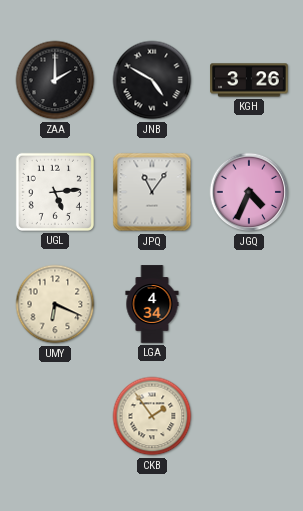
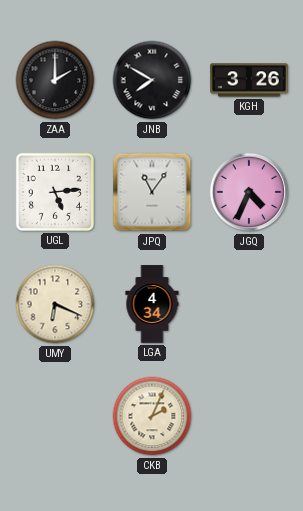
JNB: 4:50 -> 7:50
CKB: 1:54 -> 2:04
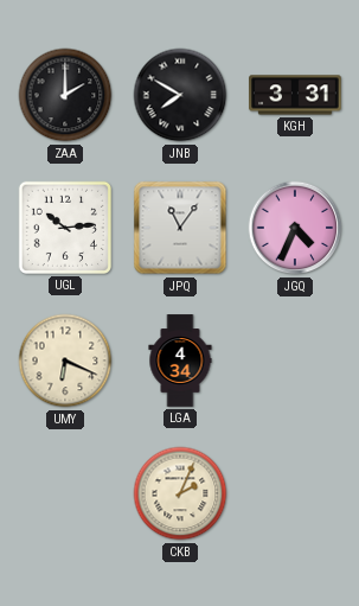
KGH: 3:26 -> 3:31
UGL: 5:14 -> 10:14
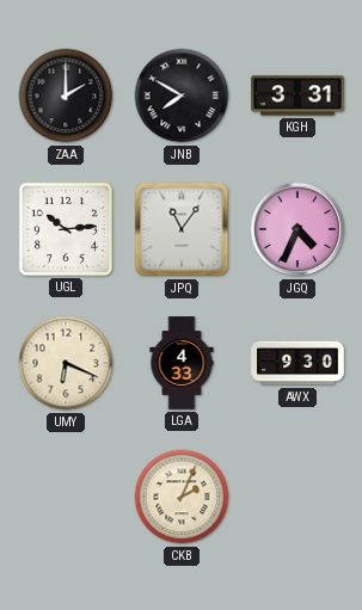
LGA: 4:34 -> 4:33
AWX: none -> 9:30
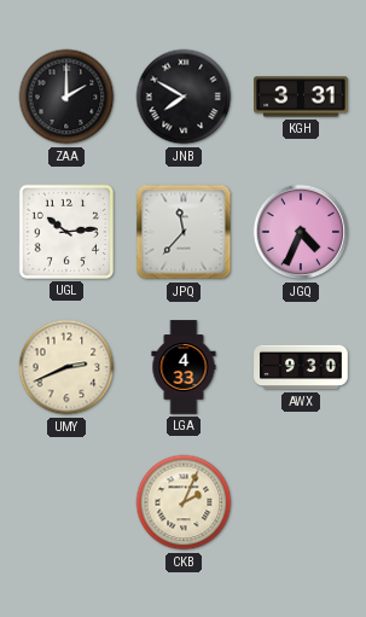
JPQ: 11:06 -> 11:37
UMY: 6:19 -> 2:41
